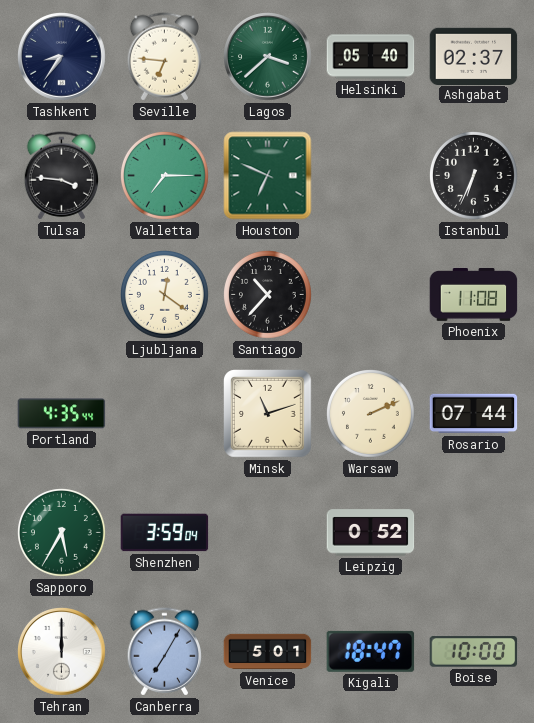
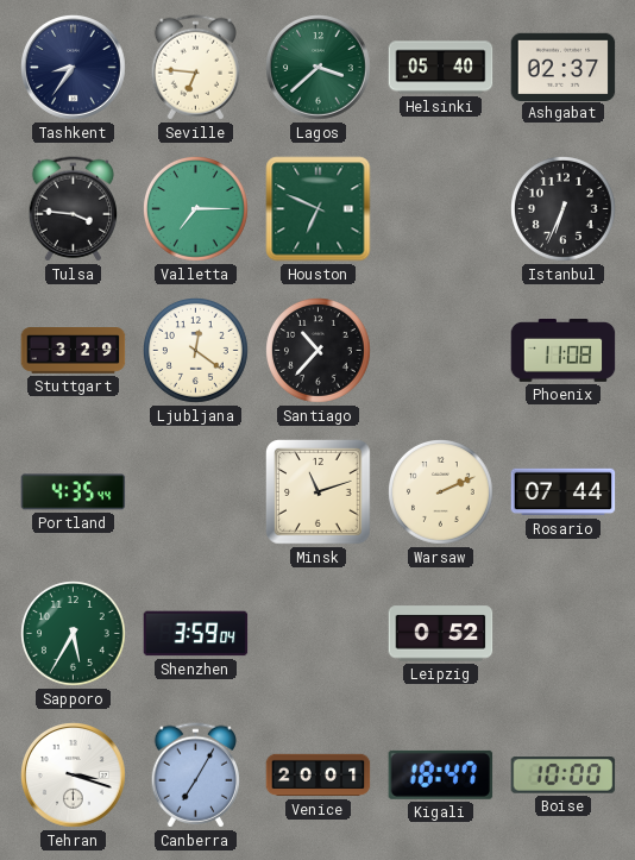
Stuttgart: none -> 3:29
Tehran: 12:00 -> 3:18
Venice: 5:01 -> 20:01
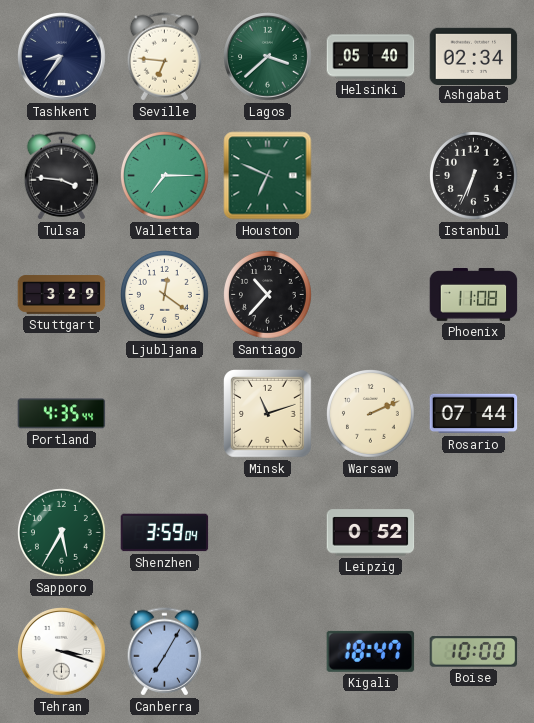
Ashgabat: 02:37 -> 02:34
Venice: 20:01 -> none
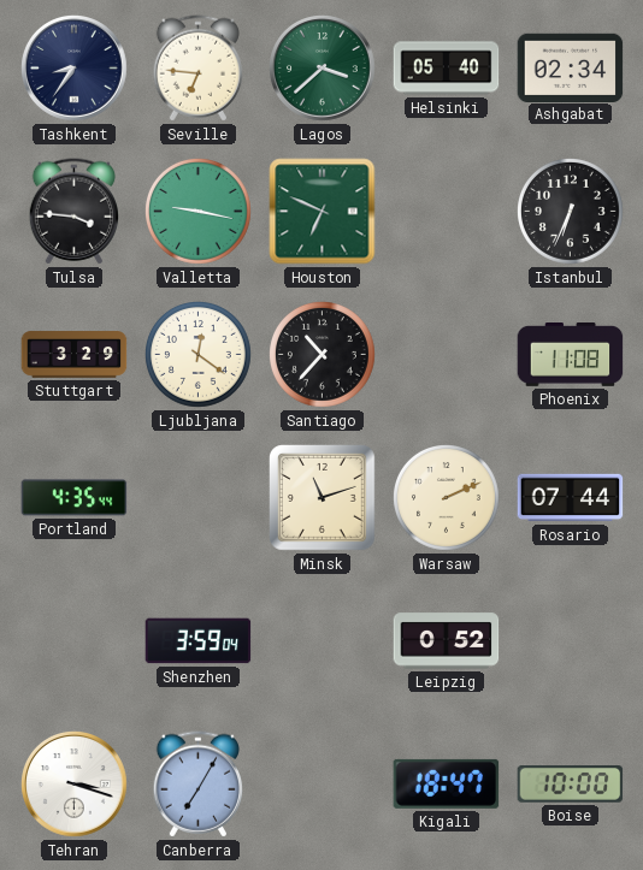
Valletta: 7:15 -> 9:17
Sapporo: 5:35 -> none
